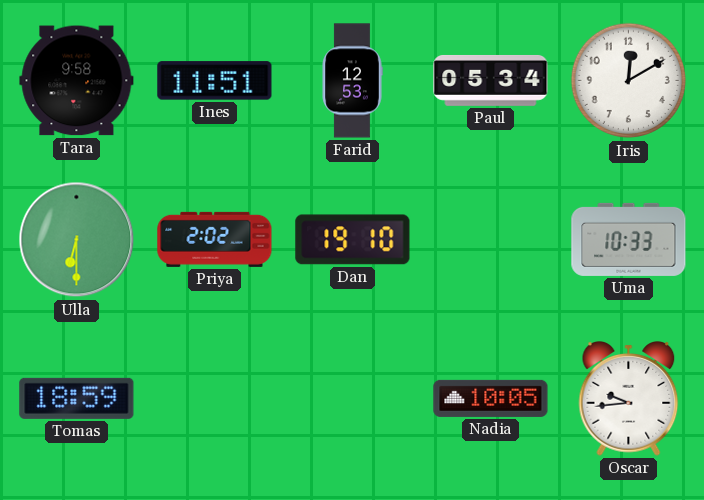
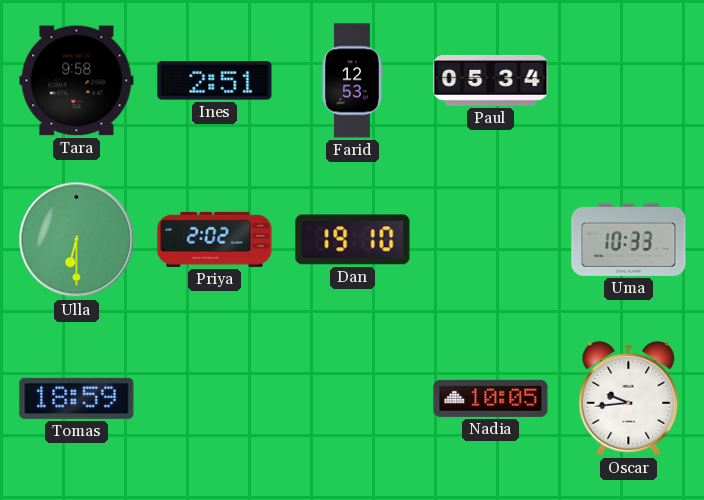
Ines: 11:51 -> 2:51
Iris: 12:10 -> none
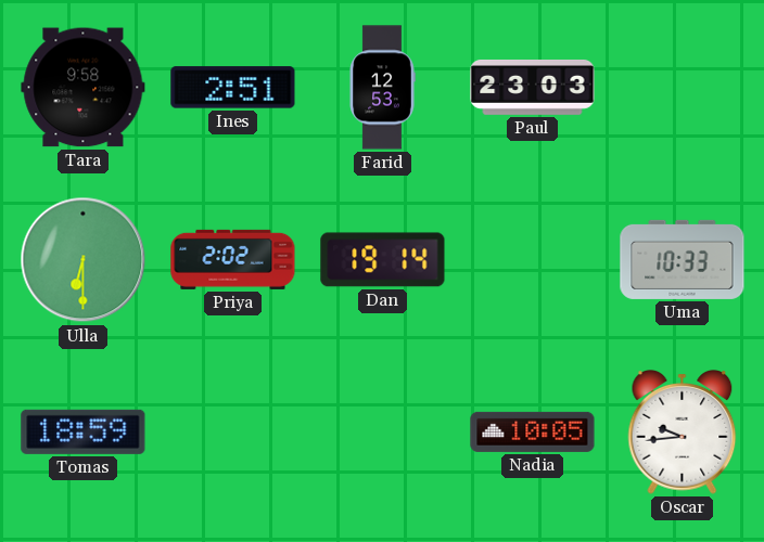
Paul: 05:34 -> 23:03
Dan: 19:10 -> 19:14
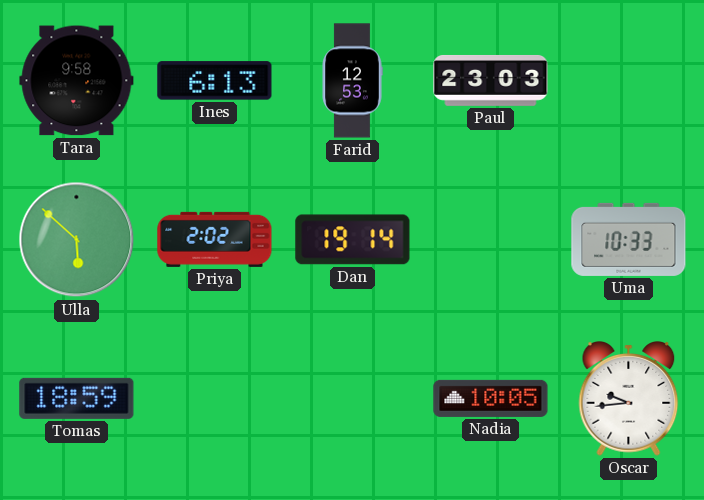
Ines: 2:51 -> 6:13
Ulla: 6:30 -> 5:52
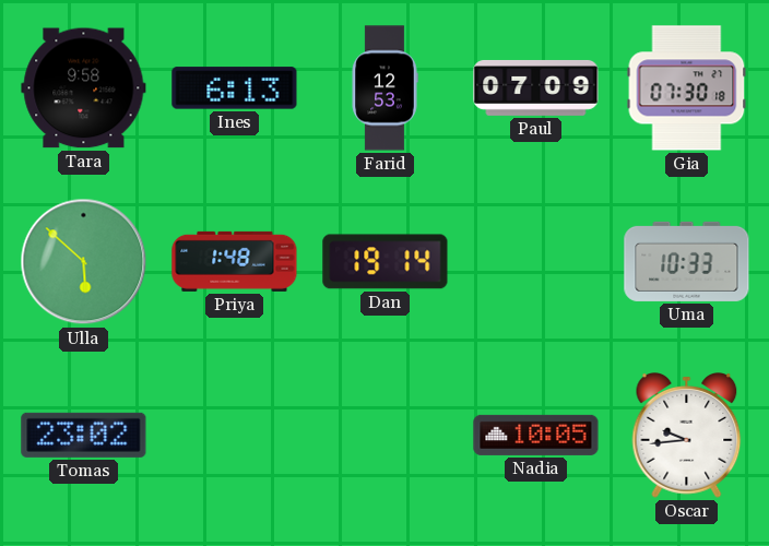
Paul: 23:03 -> 07:09
Gia: none -> 07:30
Priya: 2:02 -> 1:48
Tomas: 18:59 -> 23:02
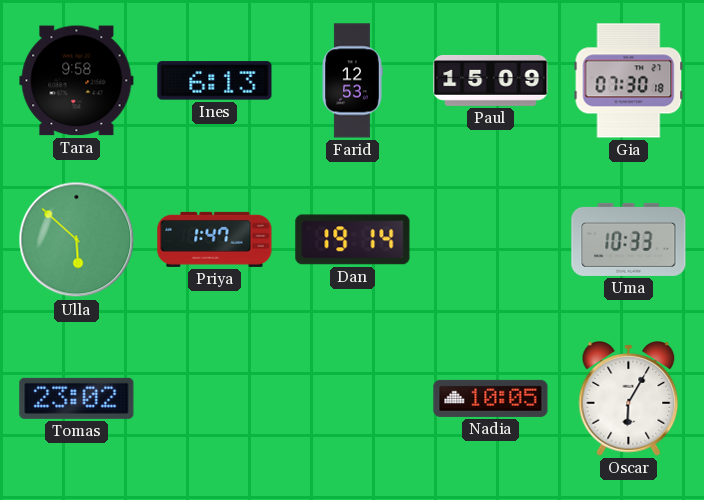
Paul: 07:09 -> 15:09
Priya: 1:48 -> 1:47
Oscar: 9:44 -> 6:05
